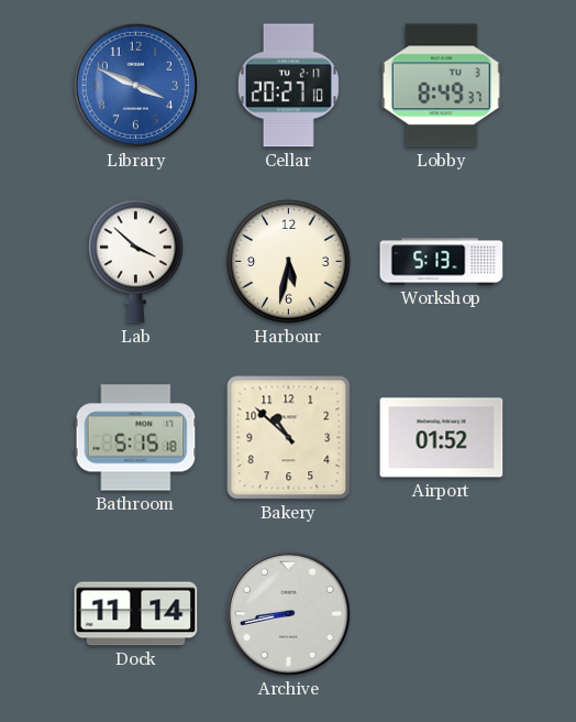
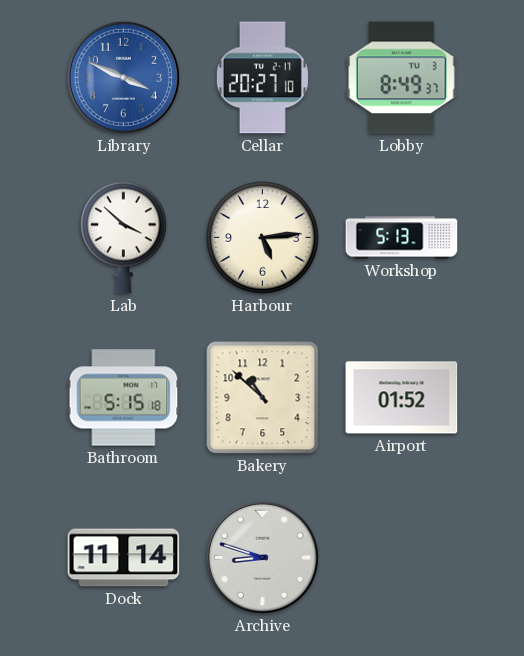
Harbour: 5:32 -> 5:14
Archive: 8:43 -> 8:48
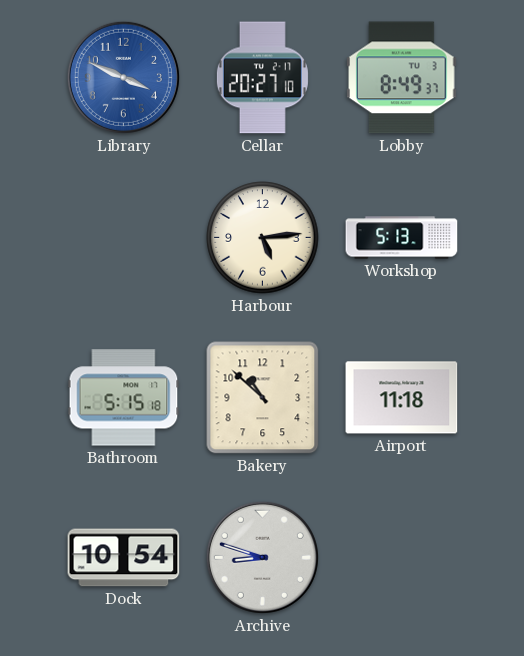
Lab: 3:52 -> none
Airport: 01:52 -> 11:18
Dock: 11:14 -> 10:54
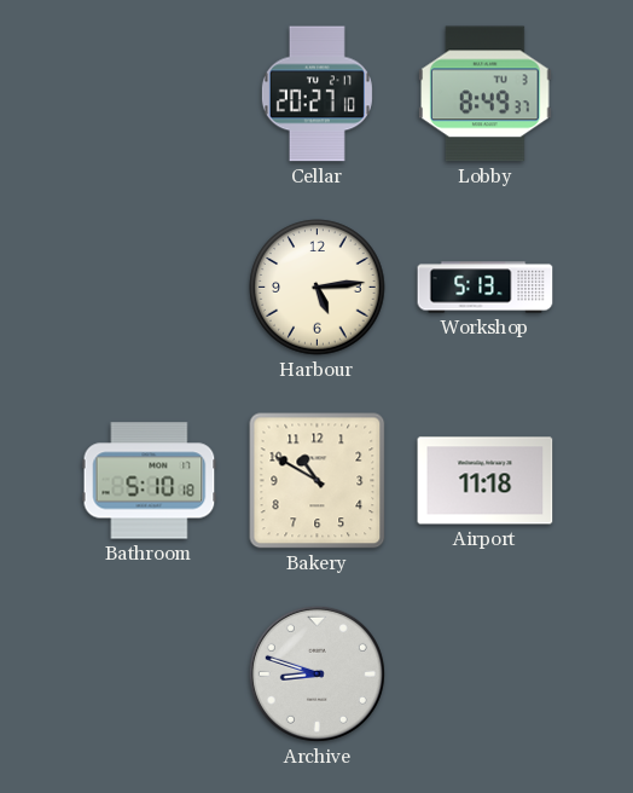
Library: 3:49 -> none
Bathroom: 5:15 -> 5:10
Bakery: 10:52 -> 10:50
Dock: 10:54 -> none
